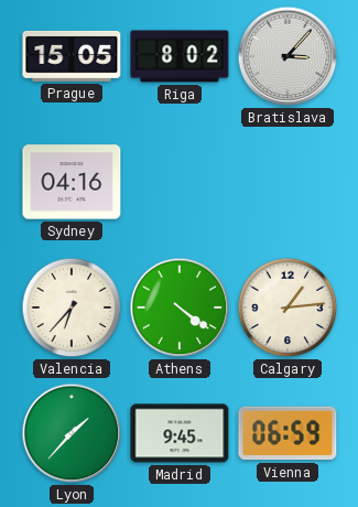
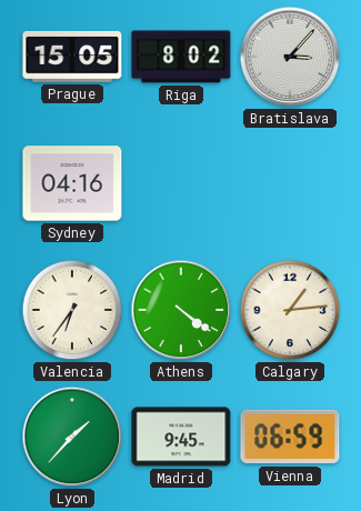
Valencia: 6:37 -> 6:36
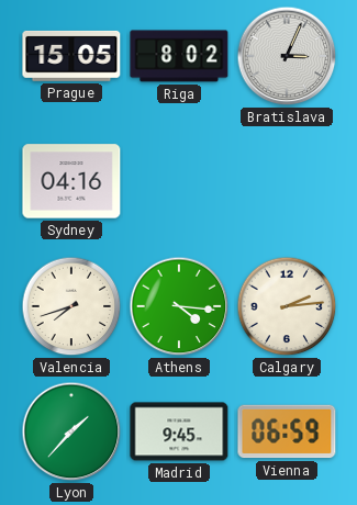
Bratislava: 3:07 -> 3:04
Valencia: 6:36 -> 7:42
Athens: 4:21 -> 4:16
Calgary: 1:14 -> 2:14
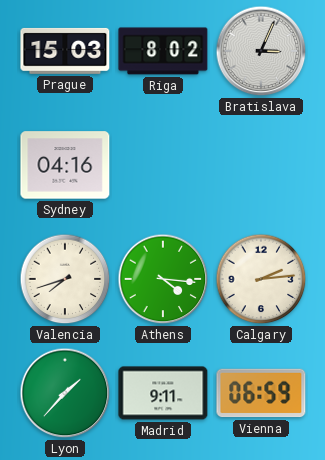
Prague: 15:05 -> 15:03
Madrid: 9:45 -> 9:11
